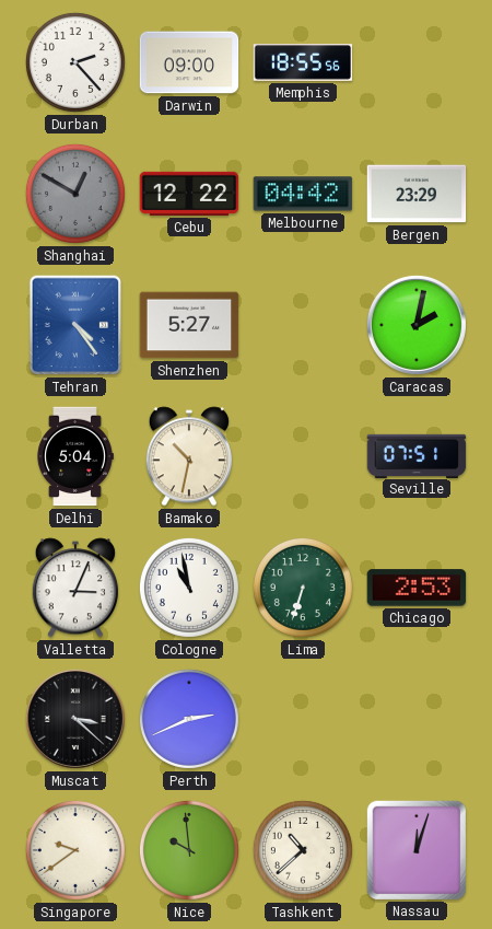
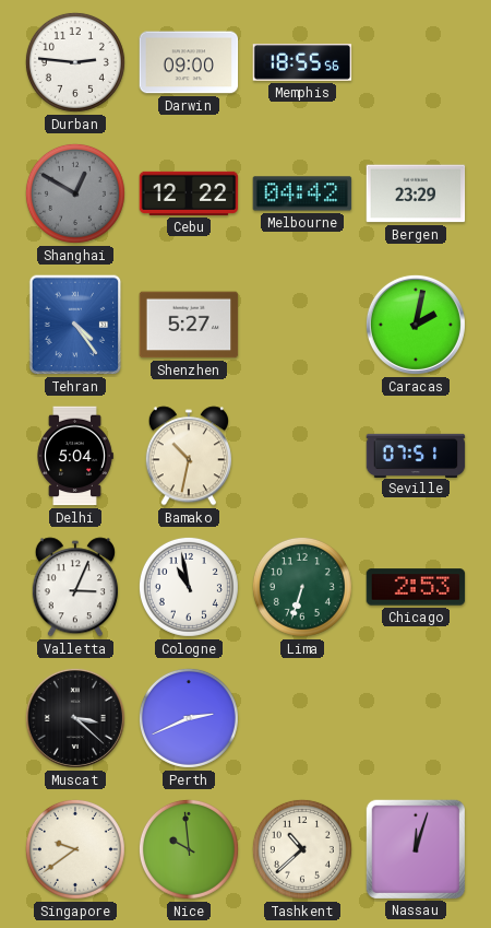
Durban: 2:23 -> 2:46
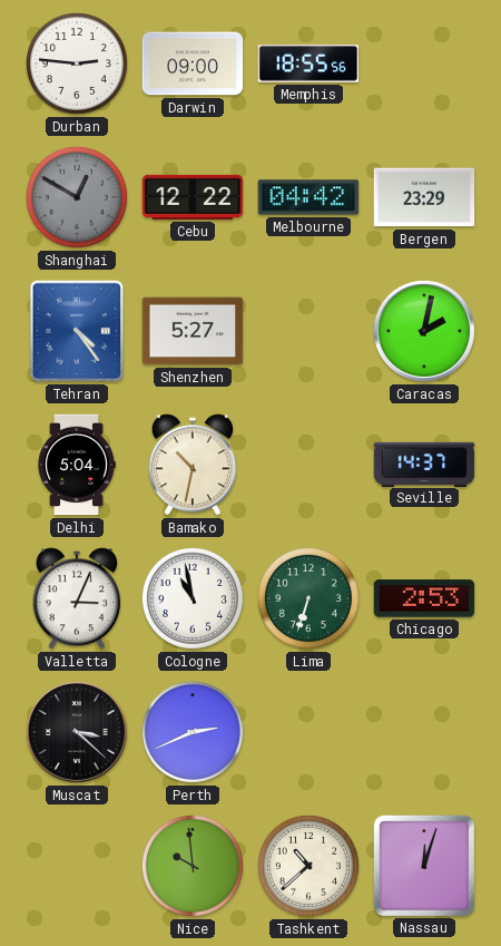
Seville: 07:51 -> 14:37
Singapore: 9:39 -> none
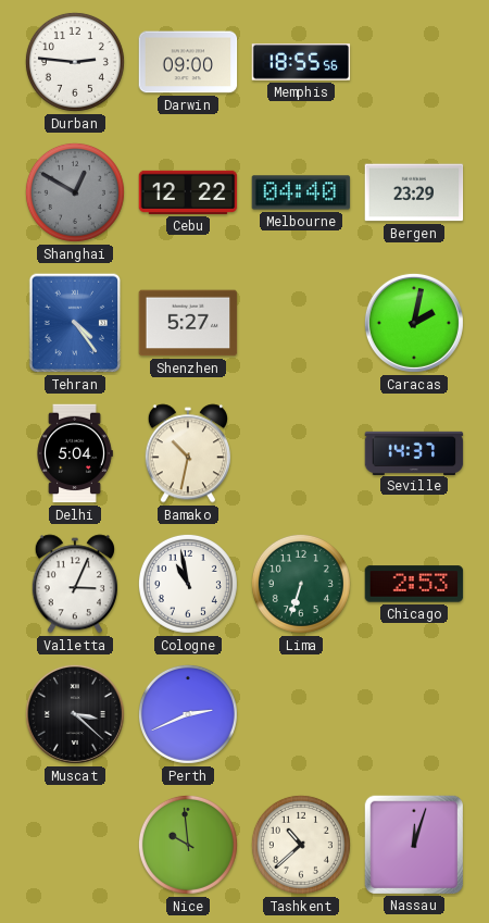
Melbourne: 04:42 -> 04:40
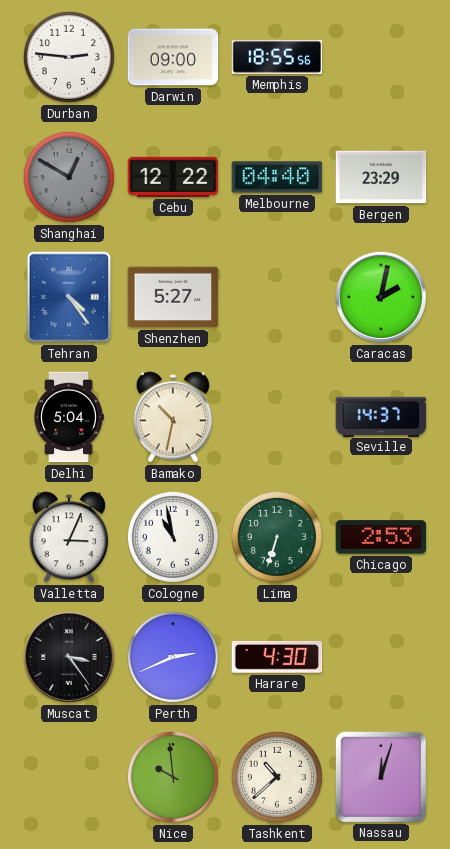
Muscat: 3:22 -> 3:24
Harare: none -> 4:30
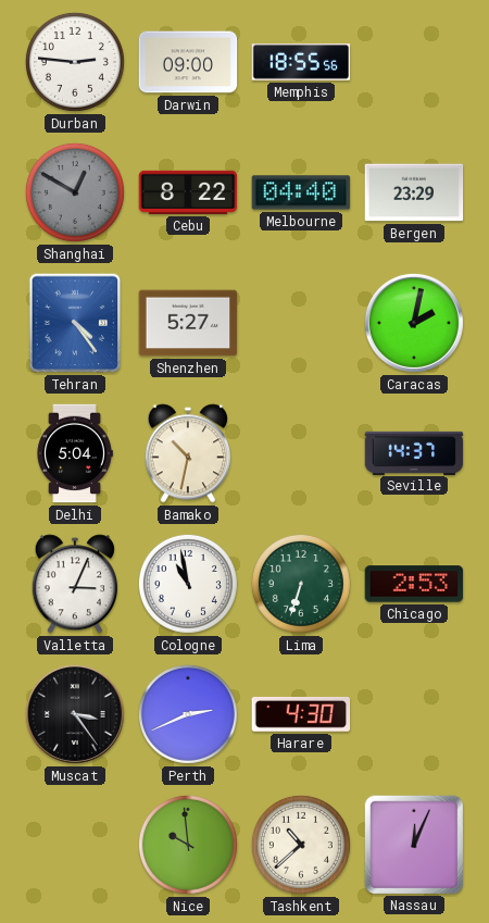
Cebu: 12:22 -> 8:22
Nassau: 12:03 -> 12:04
